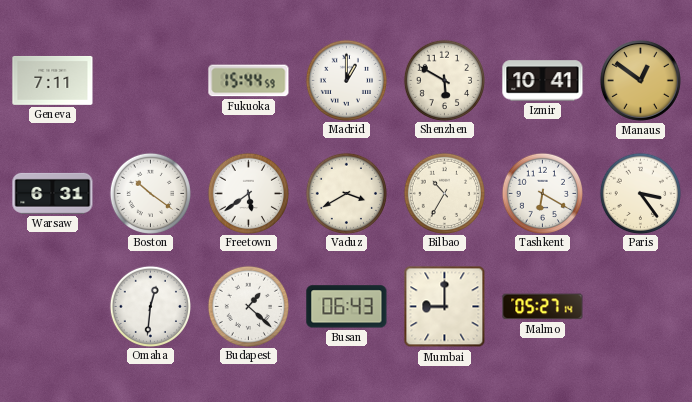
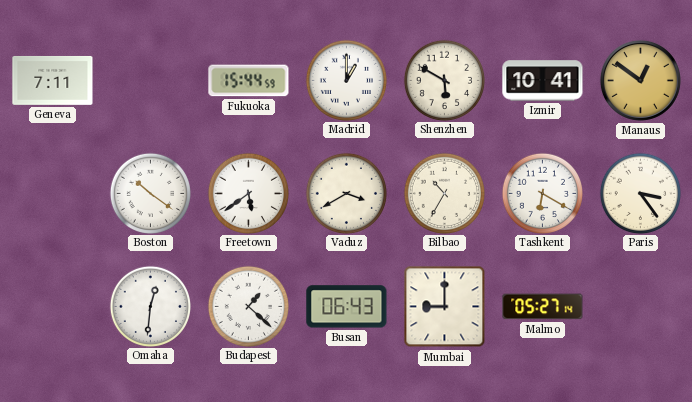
Warsaw: 6:31 -> none
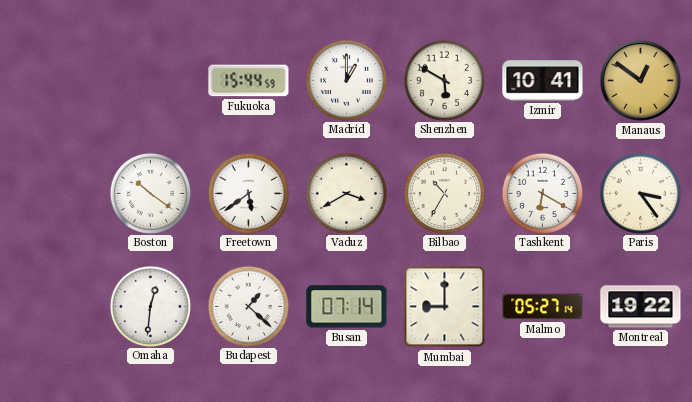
Geneva: 7:11 -> none
Busan: 06:43 -> 07:14
Montreal: none -> 19:22
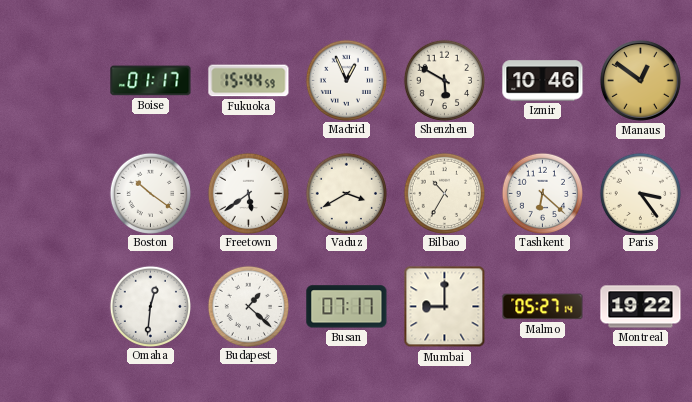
Boise: none -> 01:17
Madrid: 1:00 -> 12:56
Izmir: 10:41 -> 10:46
Tashkent: 6:20 -> 6:22
Busan: 07:14 -> 07:17
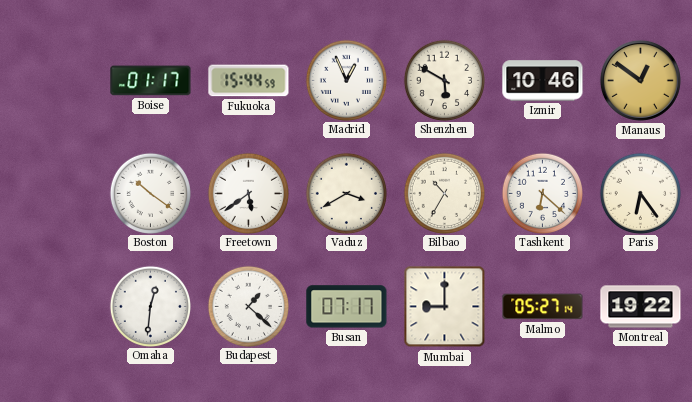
Paris: 3:24 -> 6:24
